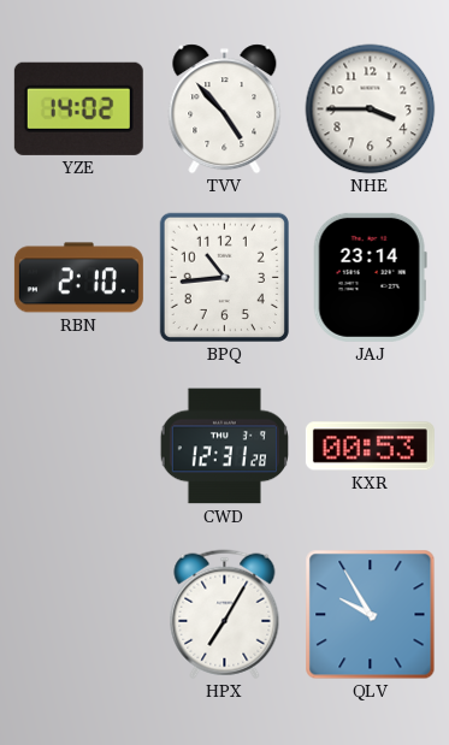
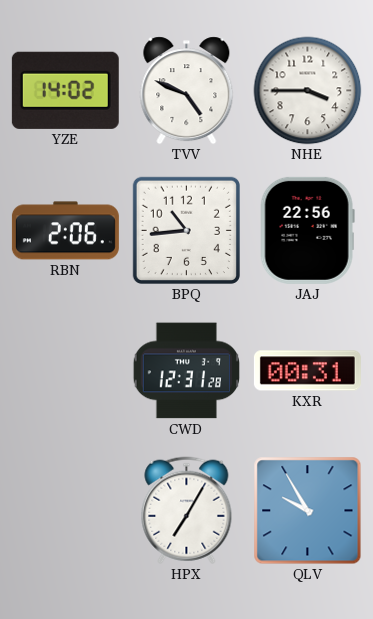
TVV: 4:53 -> 4:49
RBN: 2:10 -> 2:06
JAJ: 23:14 -> 22:56
KXR: 00:53 -> 00:31
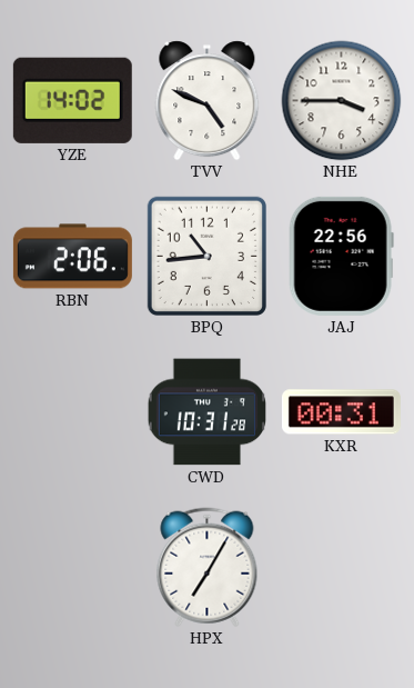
CWD: 12:31 -> 10:31
QLV: 9:55 -> none
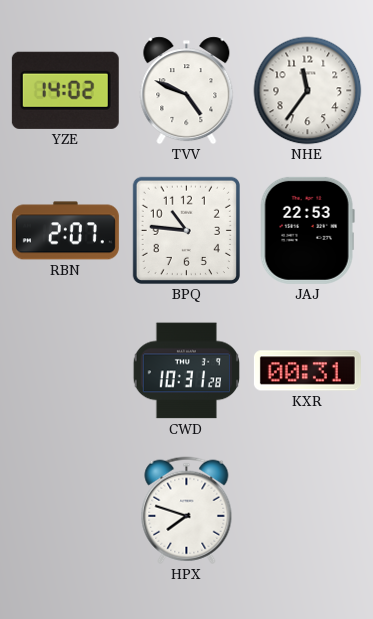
NHE: 3:45 -> 11:36
RBN: 2:06 -> 2:07
BPQ: 10:44 -> 10:46
JAJ: 22:56 -> 22:53
HPX: 7:05 -> 7:48
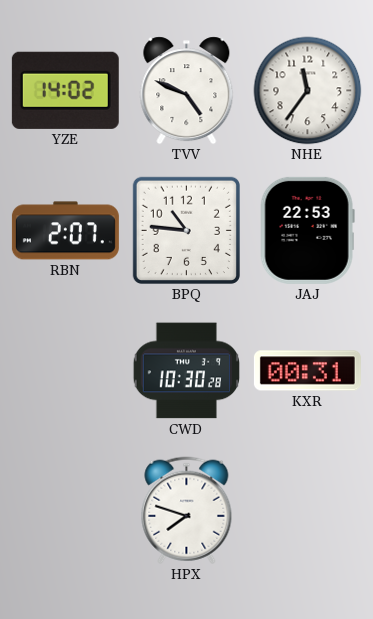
CWD: 10:31 -> 10:30
